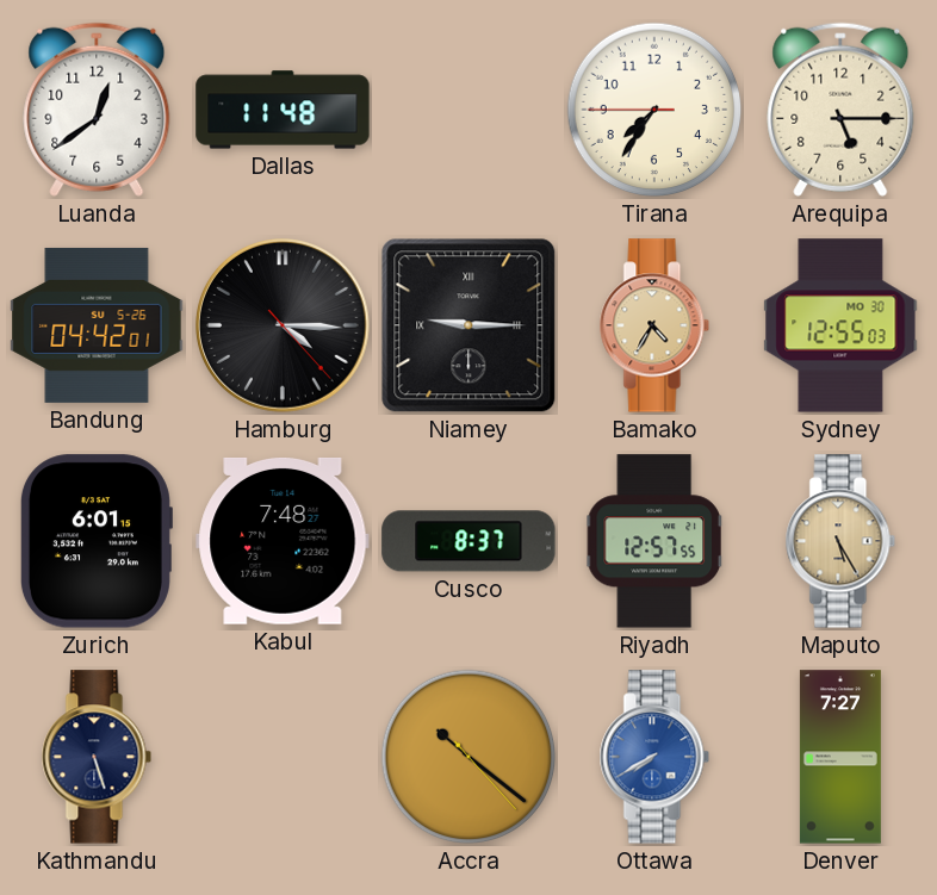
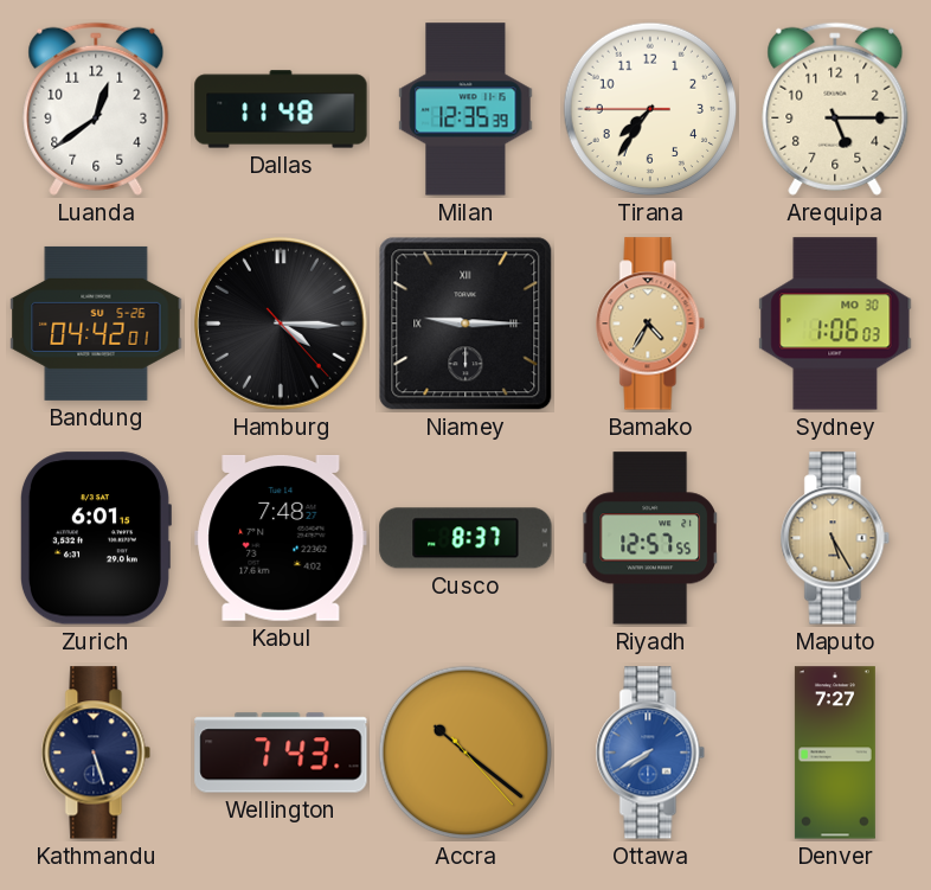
Milan: none -> 12:35
Sydney: 12:55 -> 1:06
Wellington: none -> 7:43
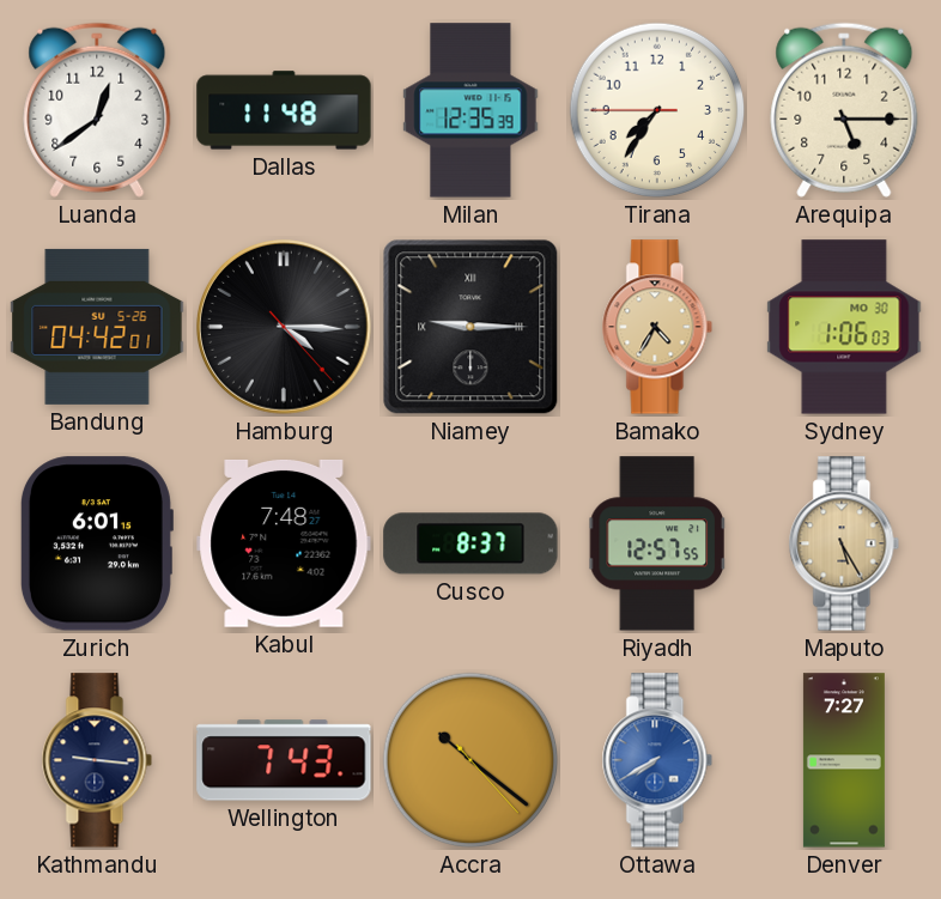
Kathmandu: 5:27 -> 9:16
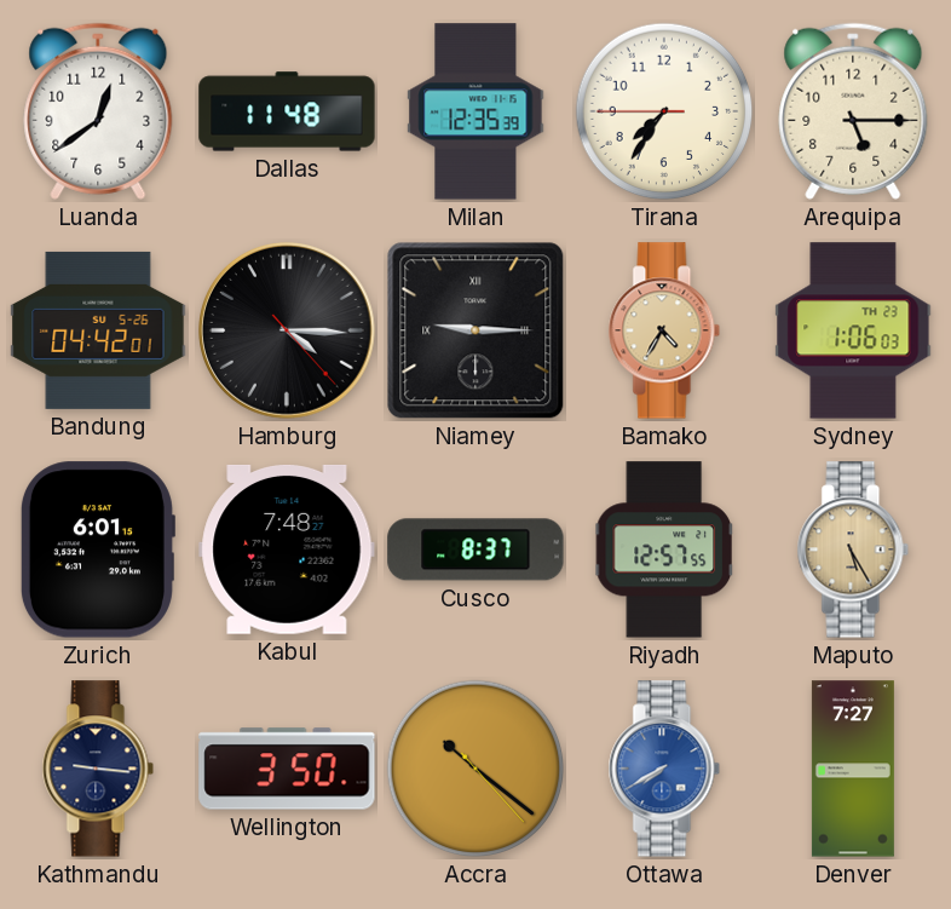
Sydney date: MO 30 -> TH 23
Wellington: 7:43 -> 3:50
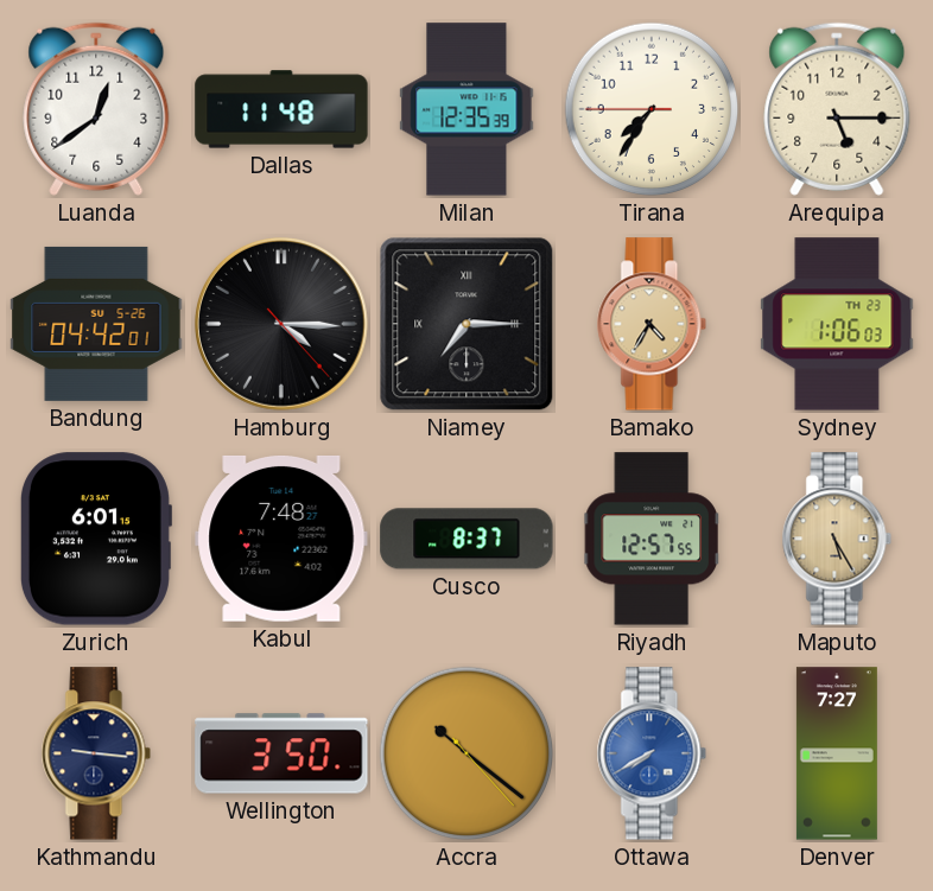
Niamey: 9:15 -> 7:15
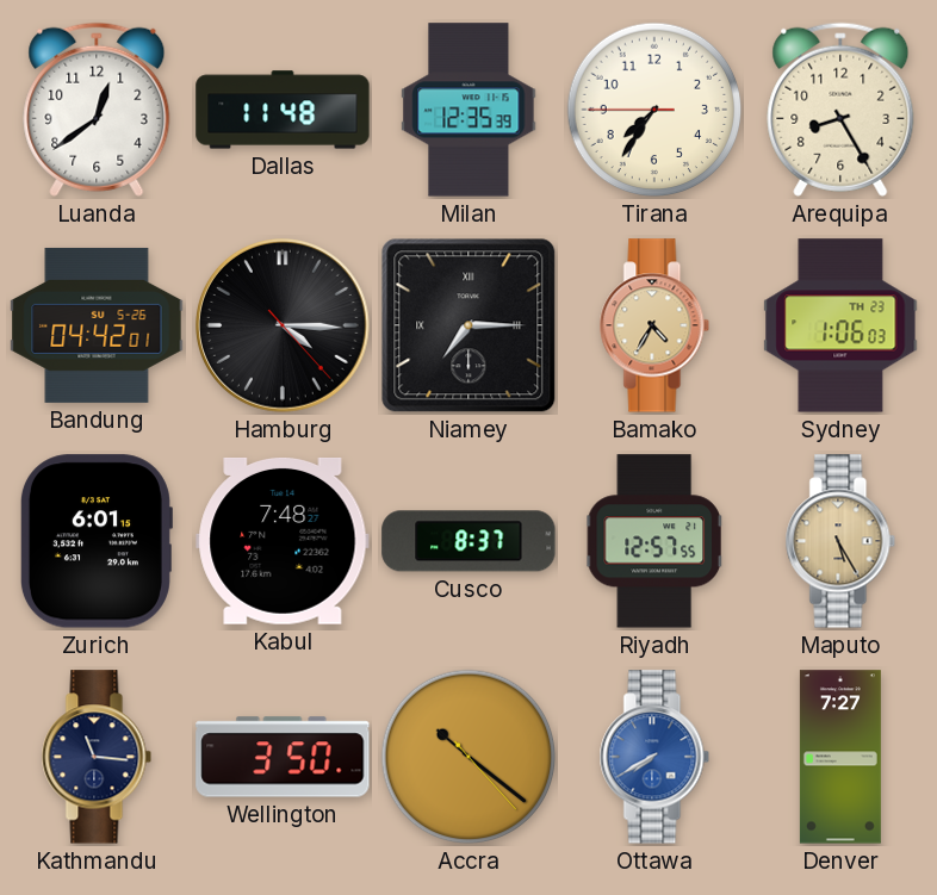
Arequipa: 5:15 -> 8:25
Kathmandu: 9:16 -> 11:16
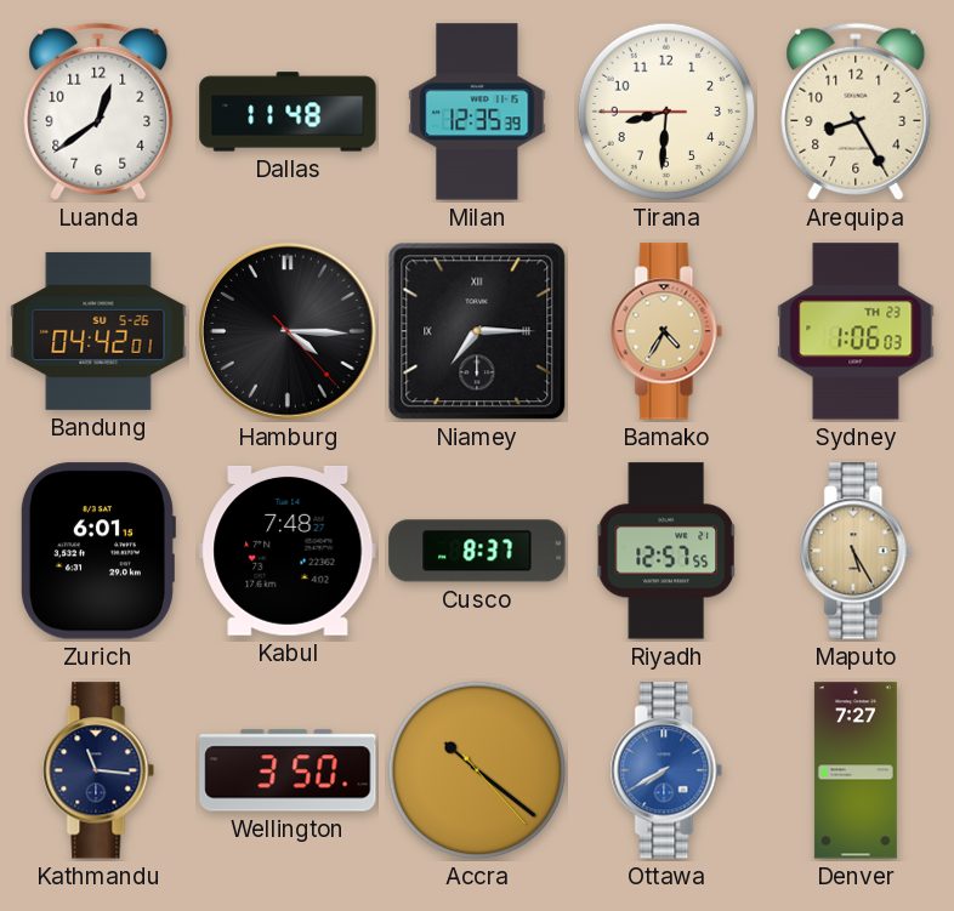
Tirana: 7:35 -> 8:30
